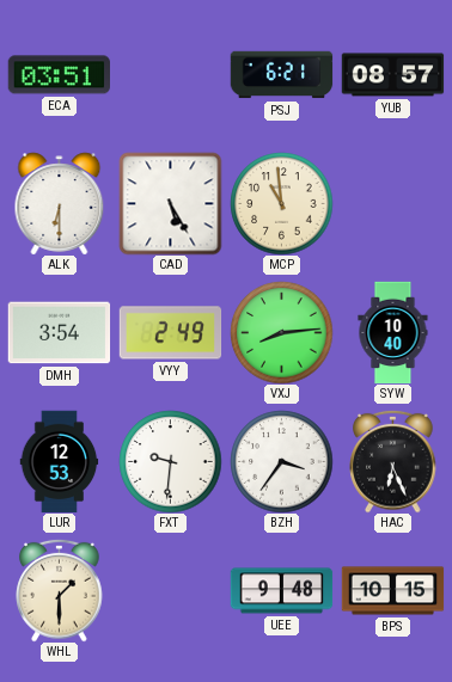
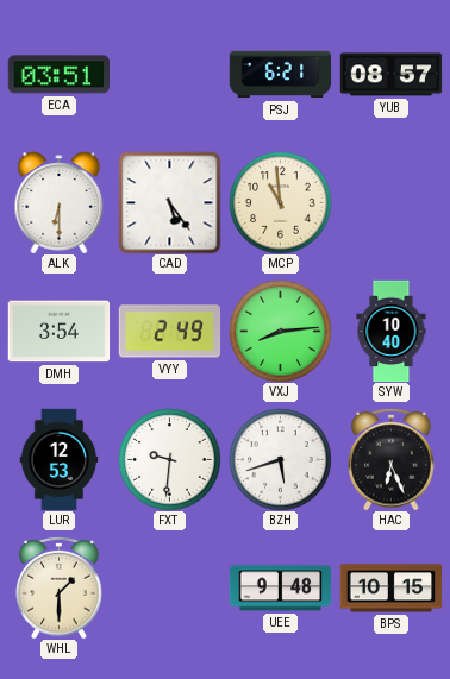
CAD: 5:25 -> 5:24
BZH: 3:36 -> 5:42
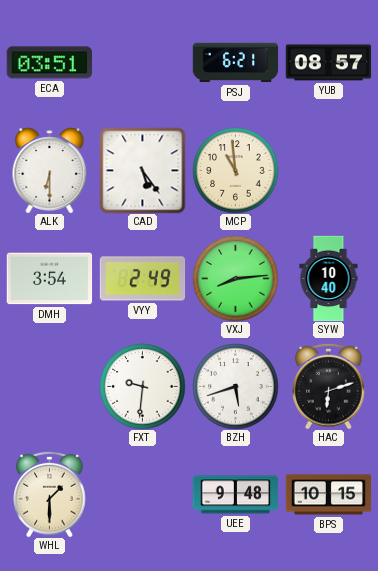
LUR: 12:53 -> none
HAC: 6:26 -> 6:12
